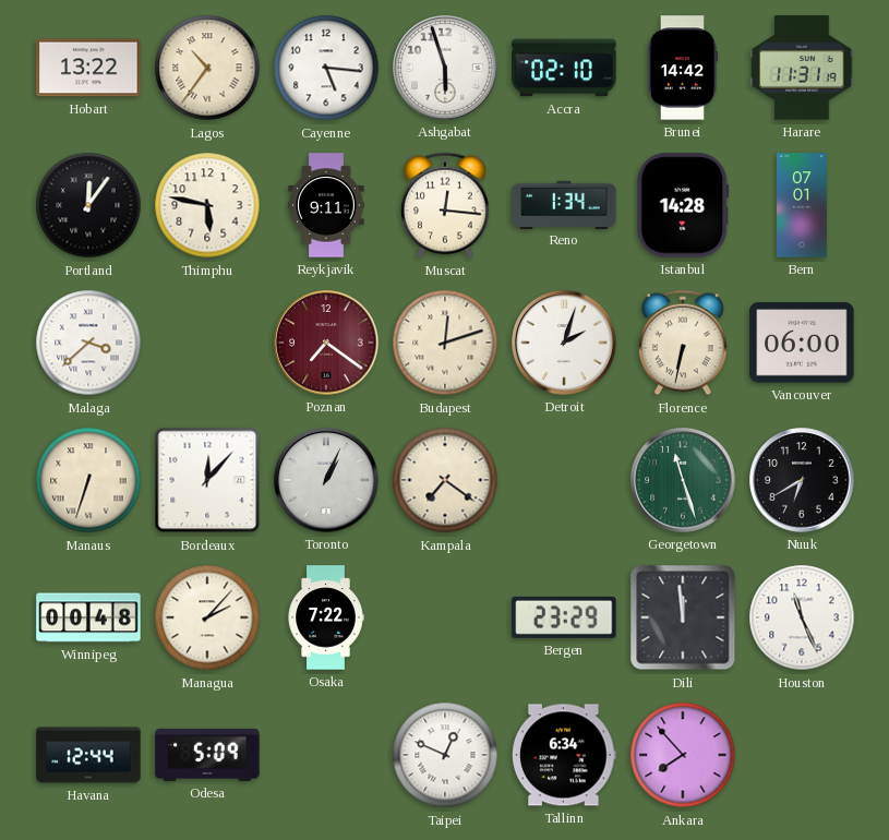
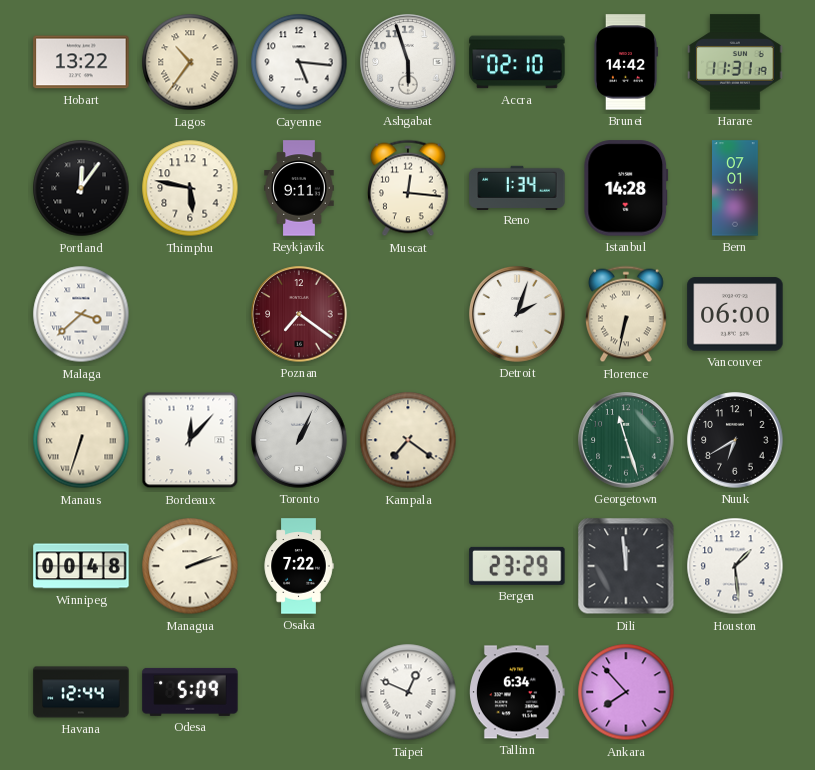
Budapest: 12:12 -> none
Managua: 2:07 -> 2:12
Houston: 11:26 -> 1:29
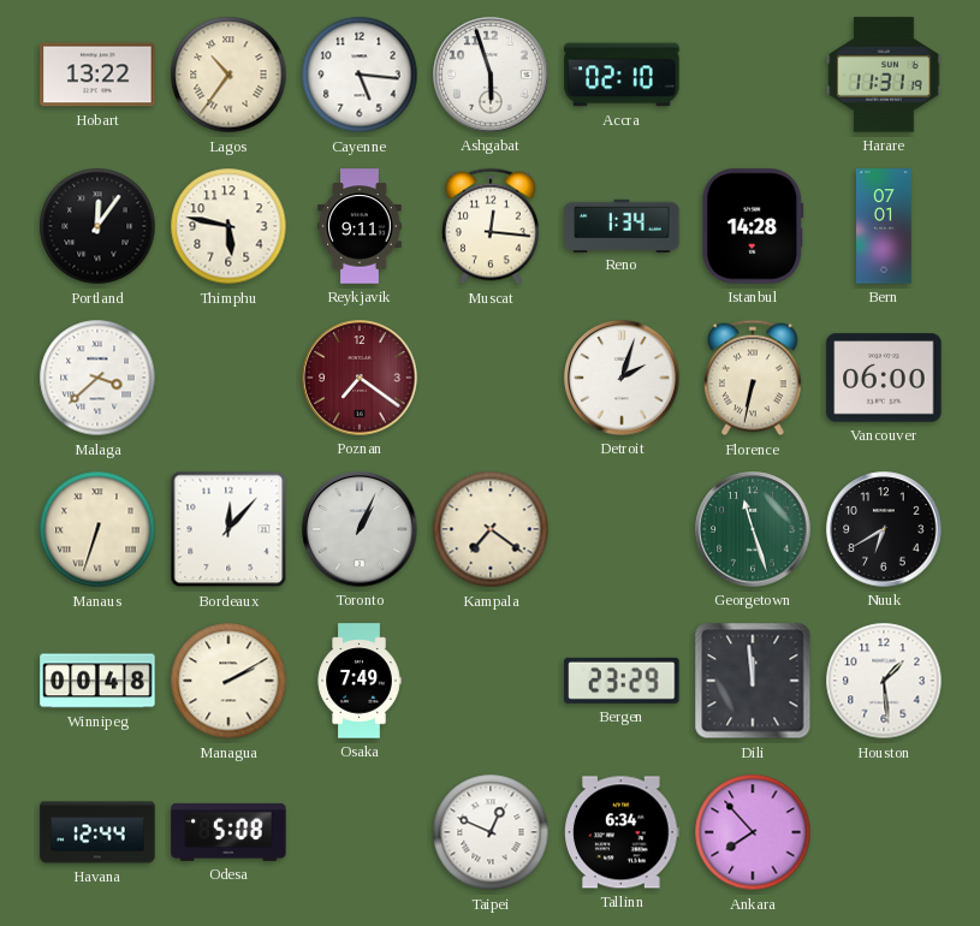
Brunei: 14:42 -> none
Managua: 2:12 -> 2:10
Osaka: 7:22 -> 7:49
Odesa: 5:09 -> 5:08
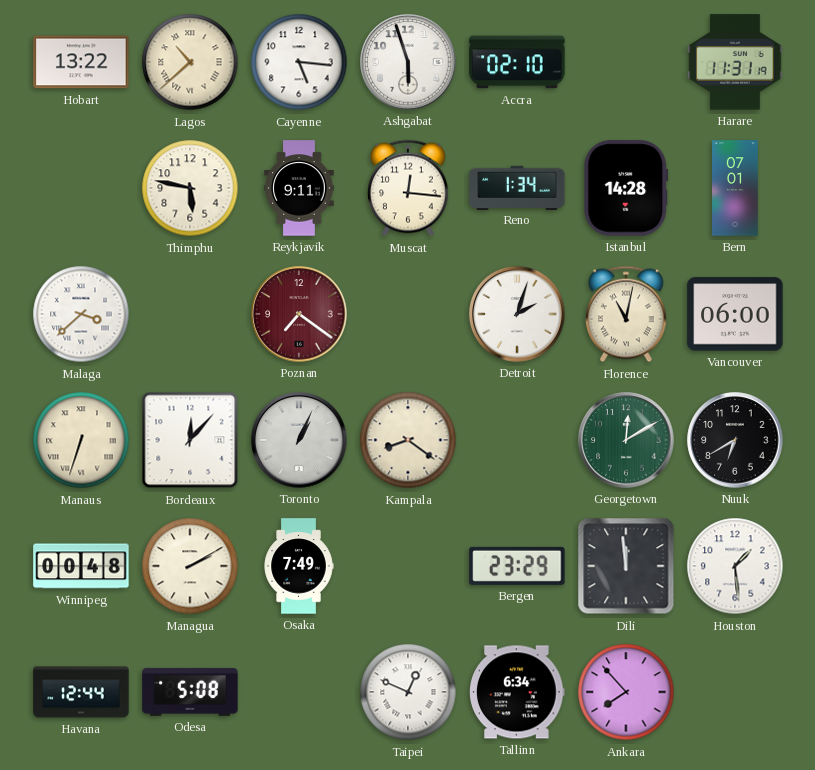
Lagos: 10:36 -> 10:38
Portland: 12:06 -> none
Florence: 6:32 -> 11:02
Kampala: 7:21 -> 8:21
Georgetown: 11:27 -> 12:10
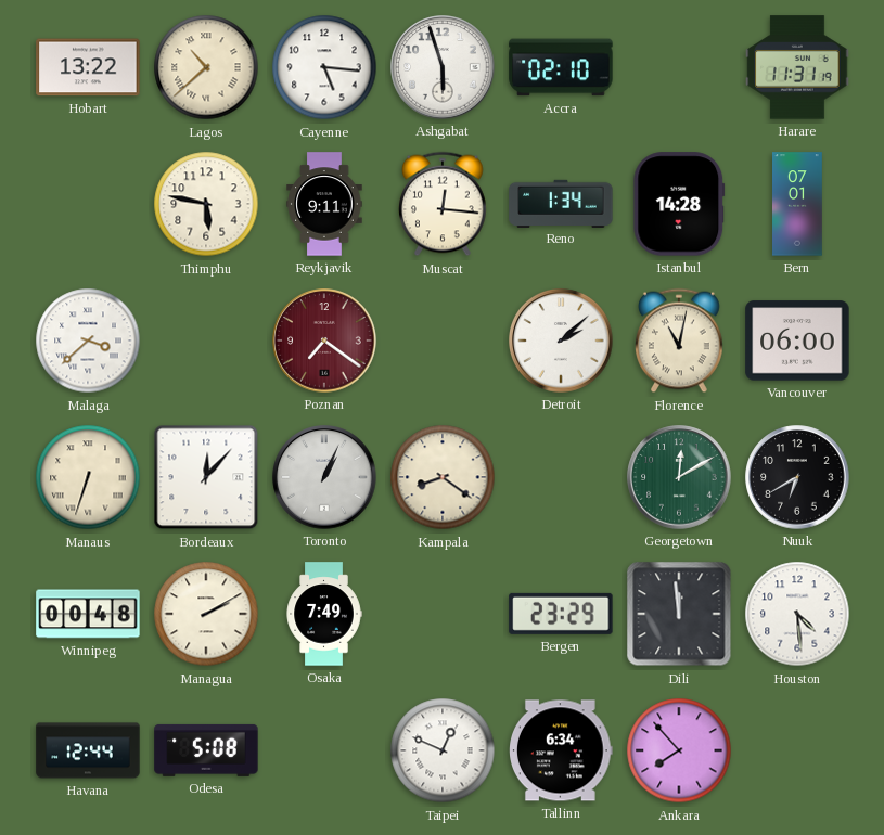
Detroit: 2:03 -> 2:08
Houston: 1:29 -> 4:29
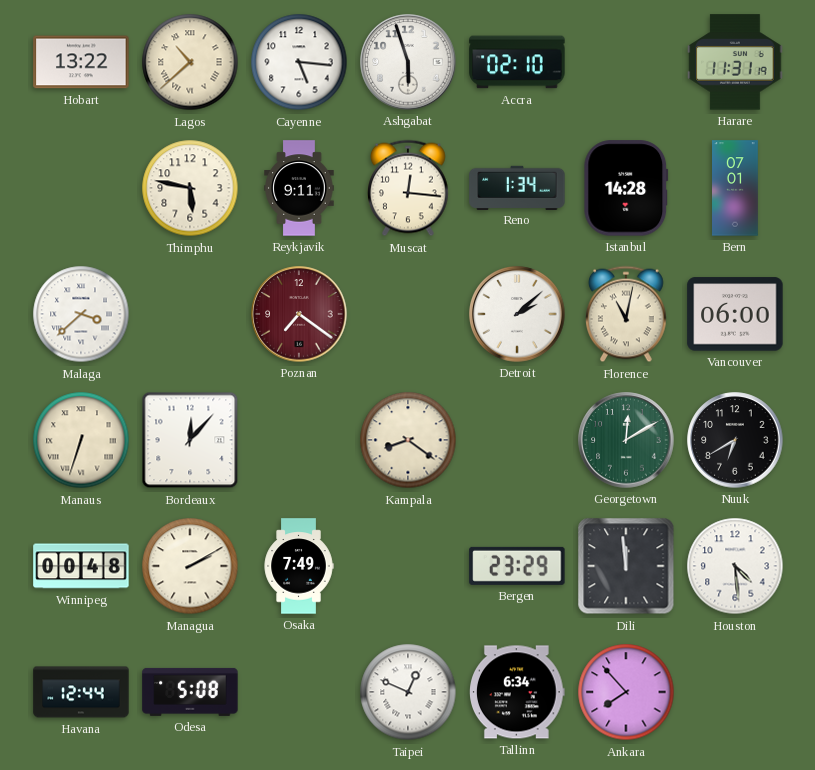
Toronto: 1:04 -> none
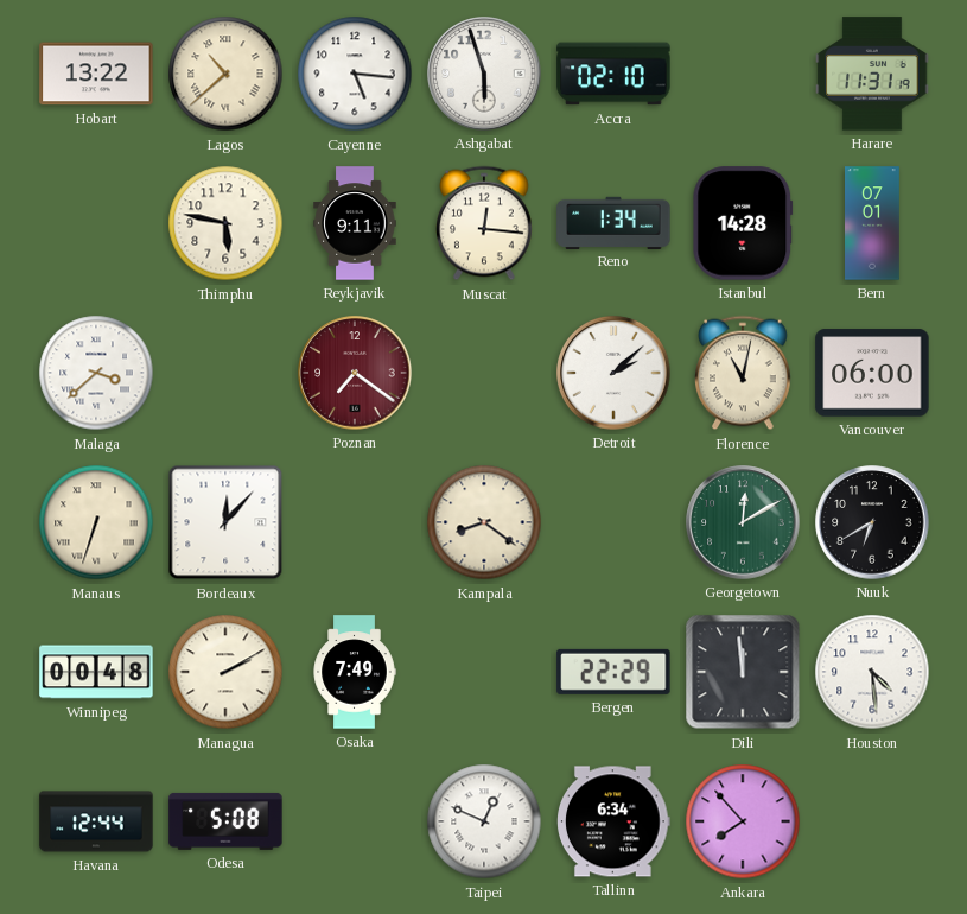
Bergen: 23:29 -> 22:29
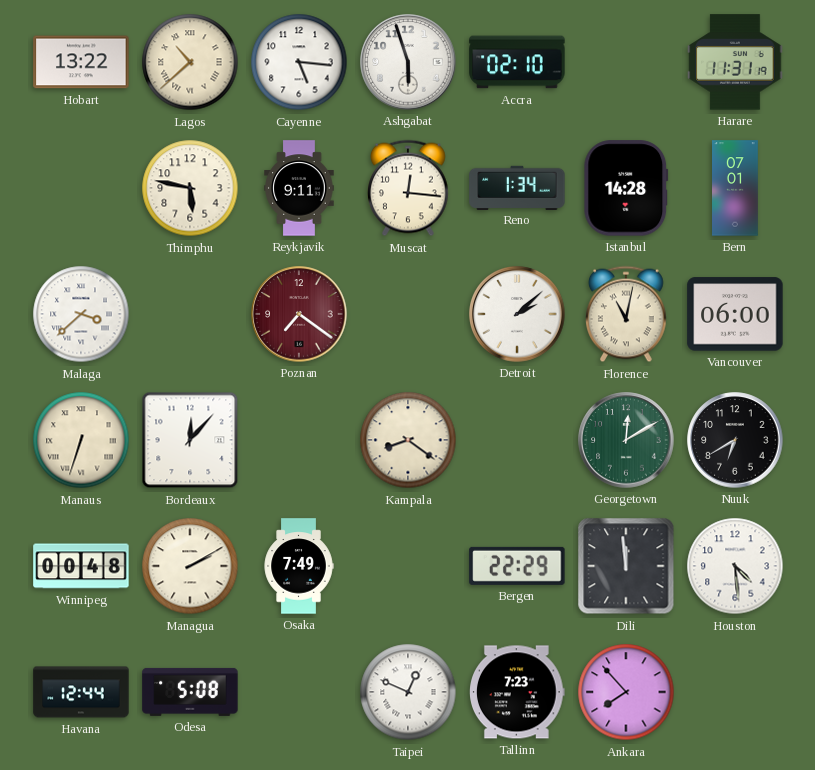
Tallinn: 6:34 -> 7:23
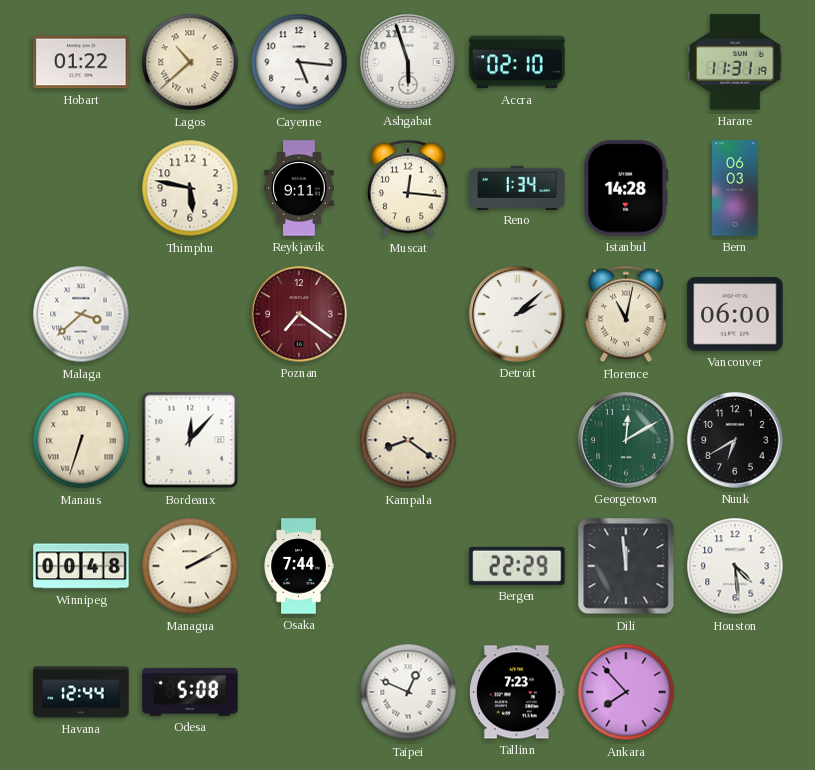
Hobart: 13:22 -> 01:22
Bern: 07:01 -> 06:03
Osaka: 7:49 -> 7:44
